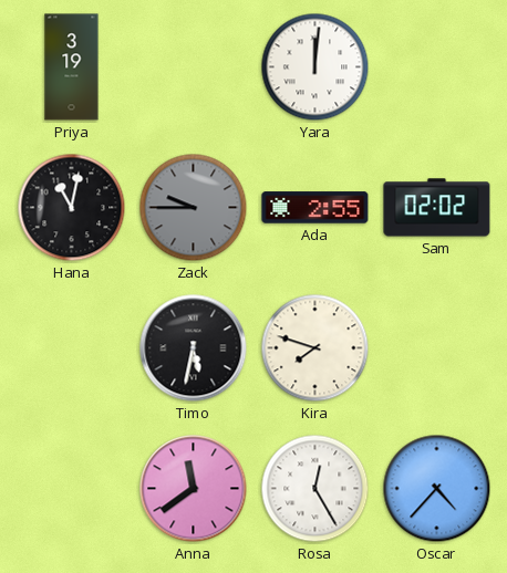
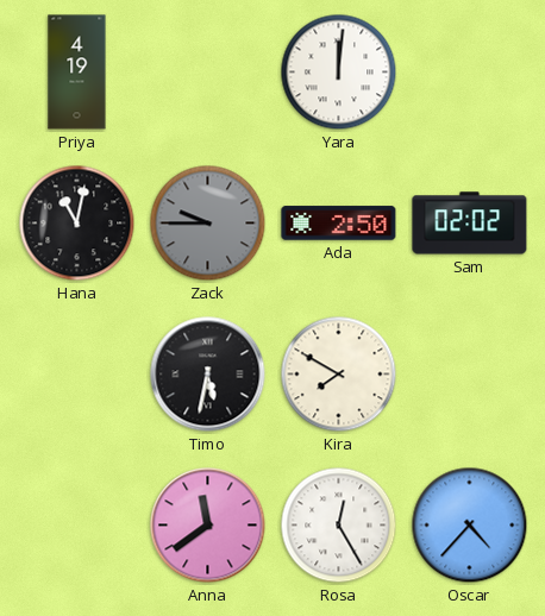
Priya: 3:19 -> 4:19
Ada: 2:55 -> 2:50
Kira: 7:48 -> 7:50
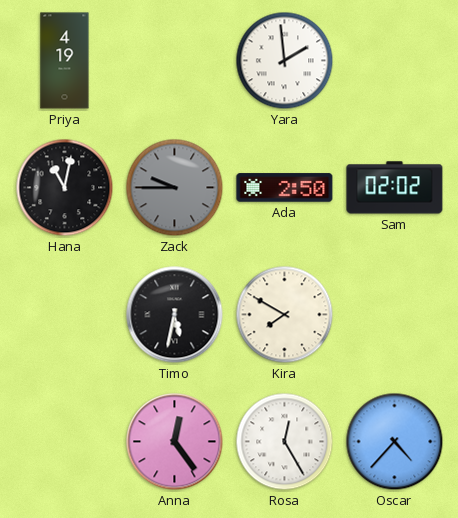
Yara: 12:01 -> 1:59
Anna: 11:39 -> 12:24
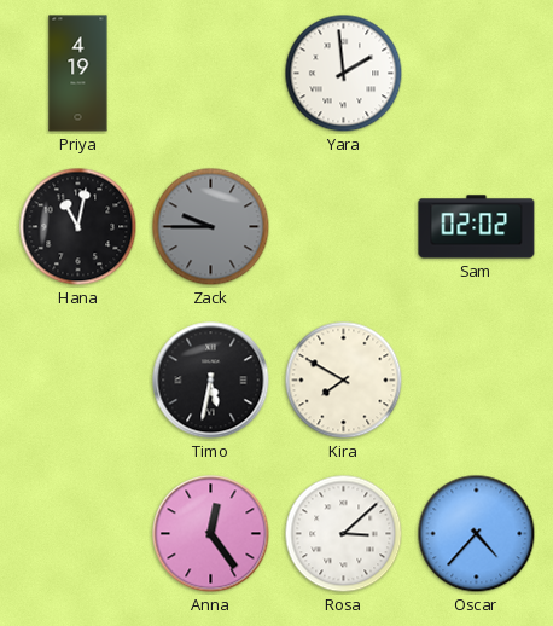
Ada: 2:50 -> none
Rosa: 12:25 -> 3:08
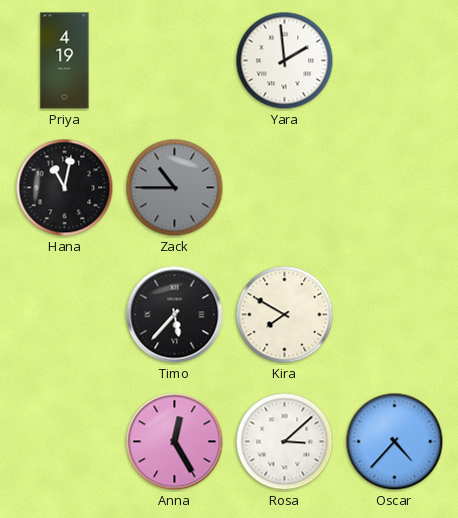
Zack: 9:45 -> 10:45
Sam: 02:02 -> none
Timo: 5:32 -> 5:37
Anna: 12:24 -> 12:25
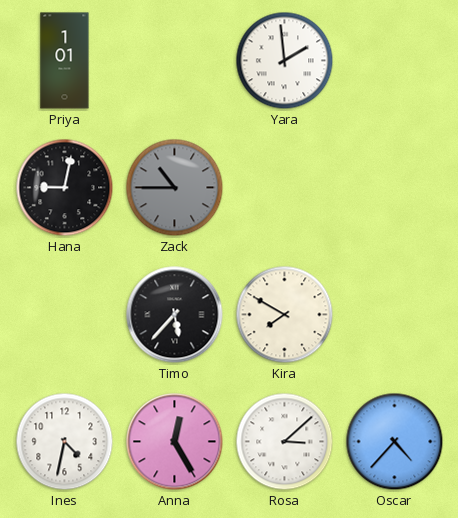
Priya: 4:19 -> 1:01
Hana: 11:02 -> 9:02
Ines: none -> 4:32
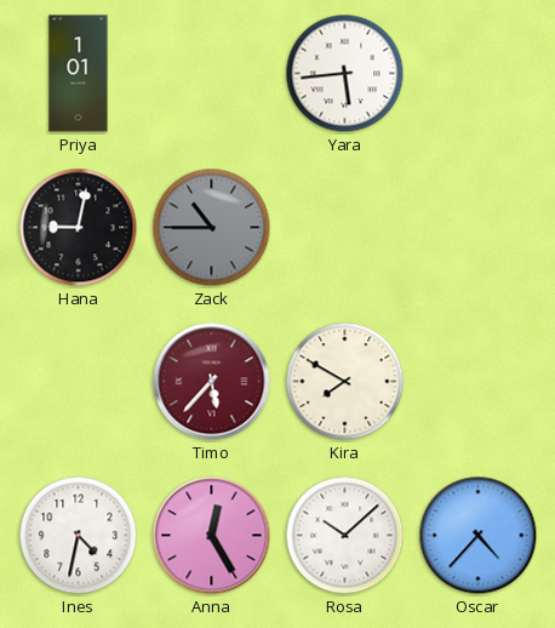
Yara: 1:59 -> 5:44
Timo dial: black -> burgundy
Rosa: 3:08 -> 10:08
